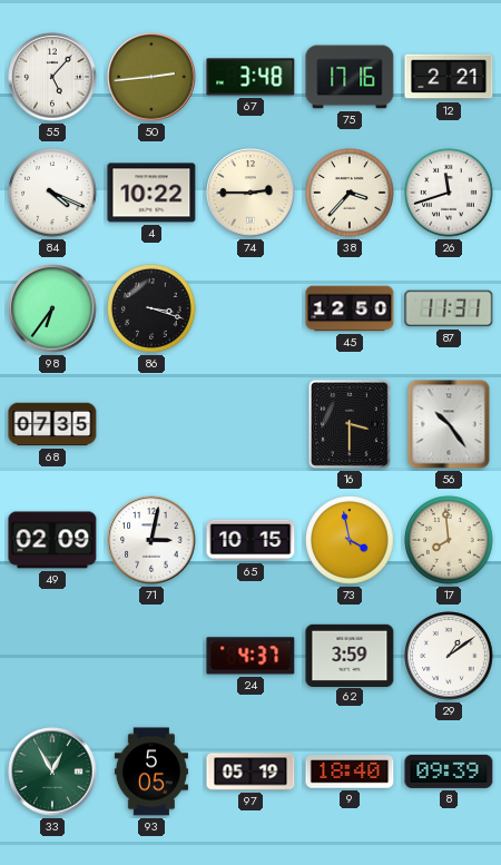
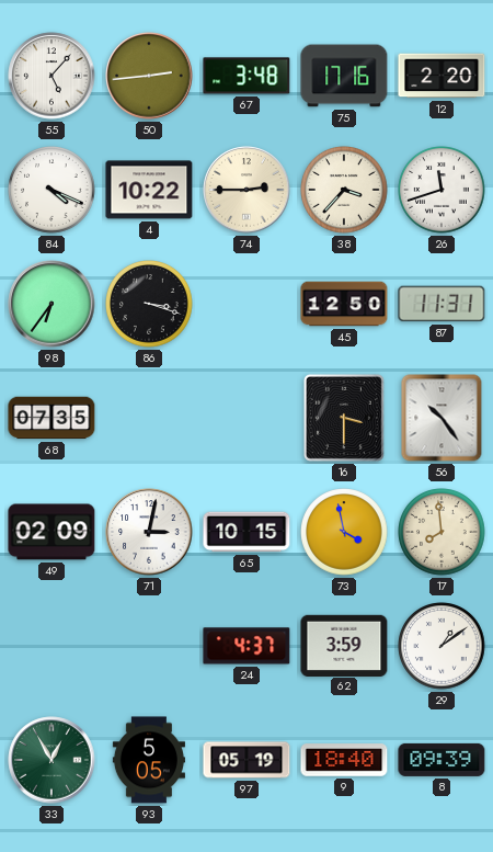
12: 2:21 -> 2:20
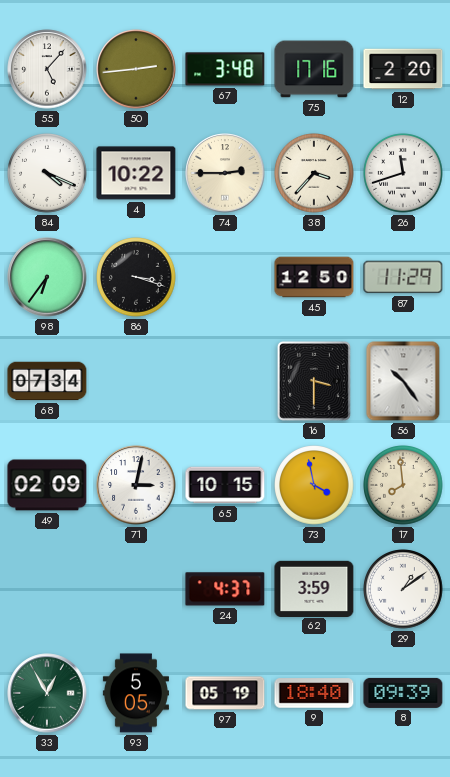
87: 11:31 -> 11:29
68: 07:35 -> 07:34
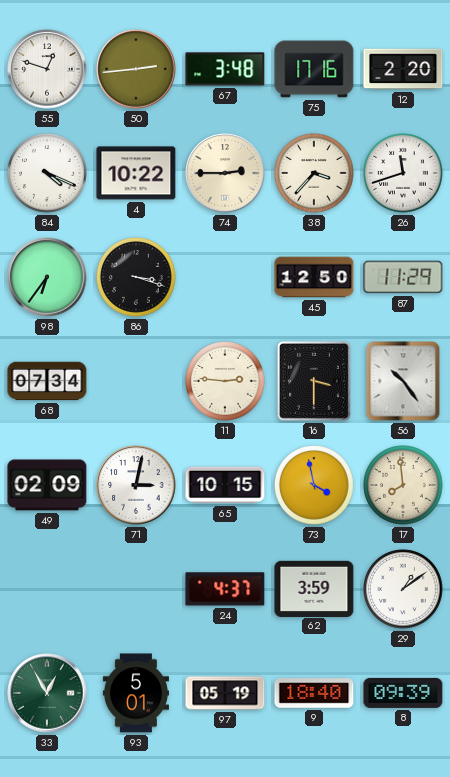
55: 5:07 -> 12:48
11: none -> 2:46
93: 5:05 -> 5:01
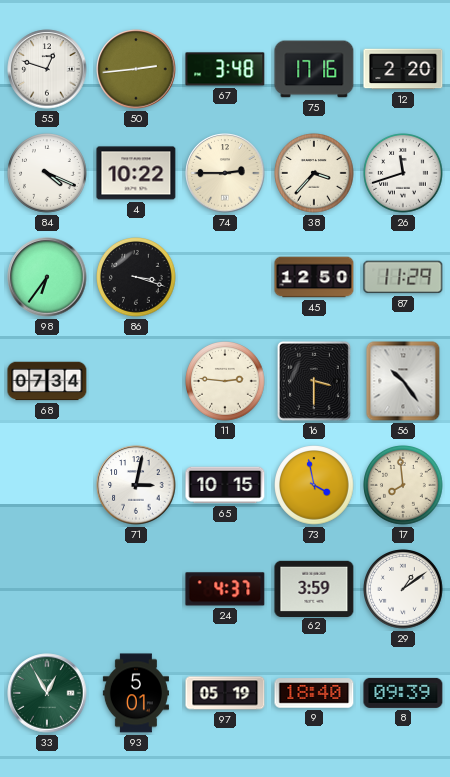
49: 02:09 -> none
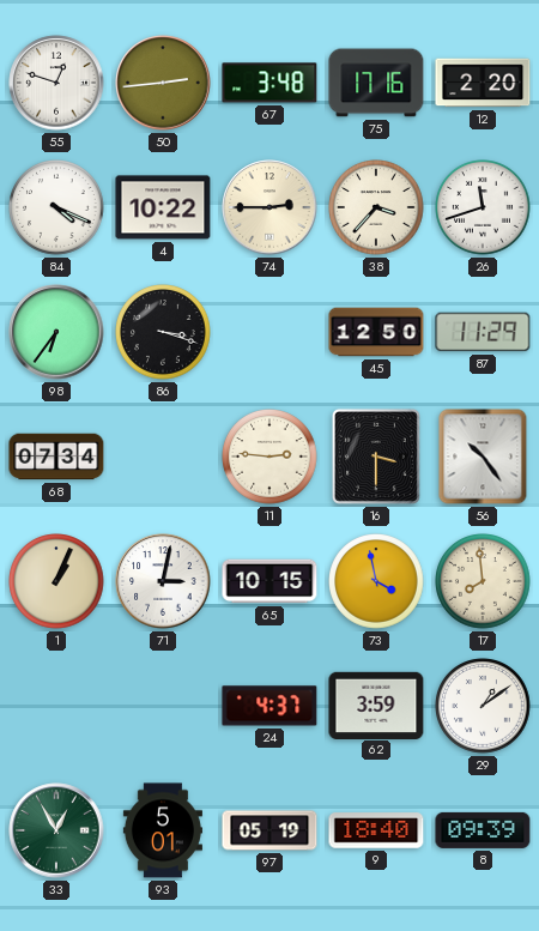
1: none -> 1:04
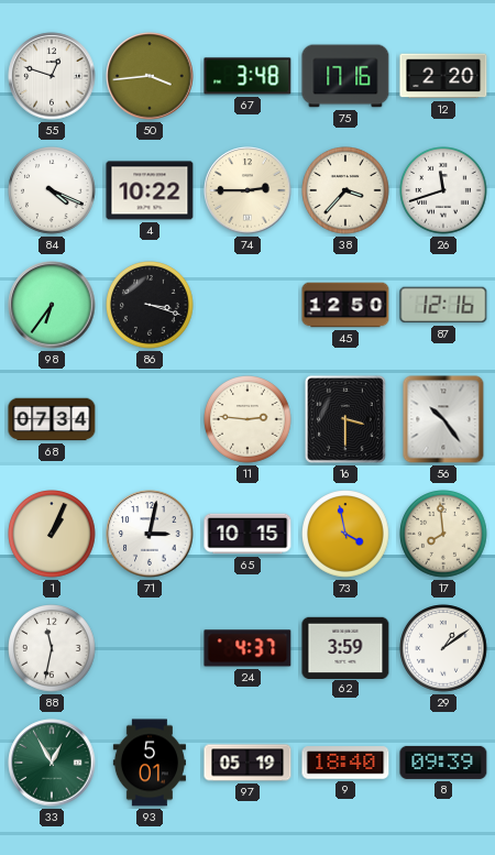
50: 2:44 -> 3:44
87: 11:29 -> 12:16
88: none -> 11:32
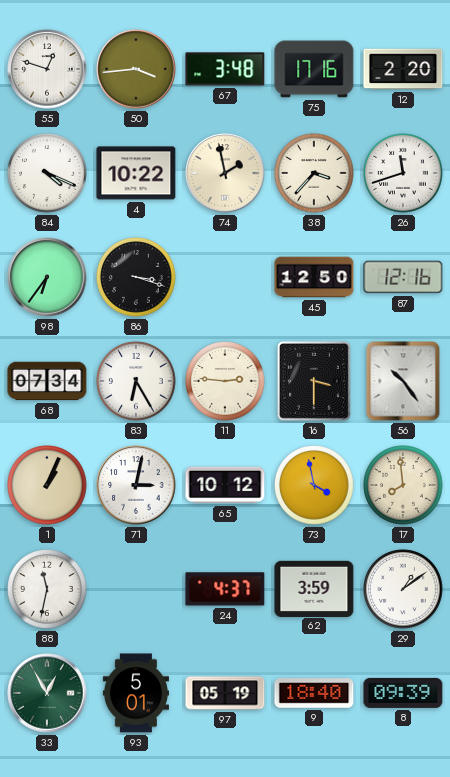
74: 2:45 -> 1:58
83: none -> 6:25
65: 10:15 -> 10:12
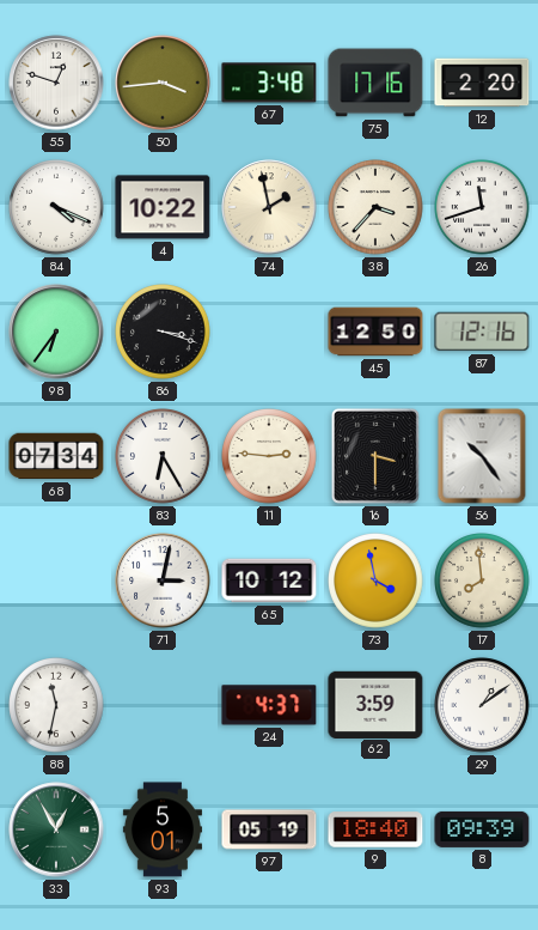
1: 1:04 -> none
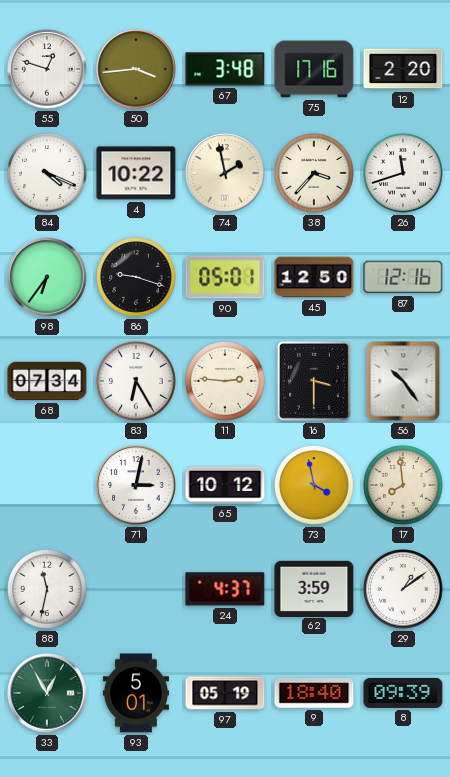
86: 3:18 -> 9:18
90: none -> 05:01
